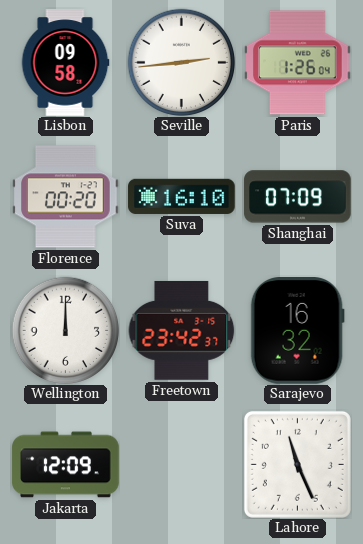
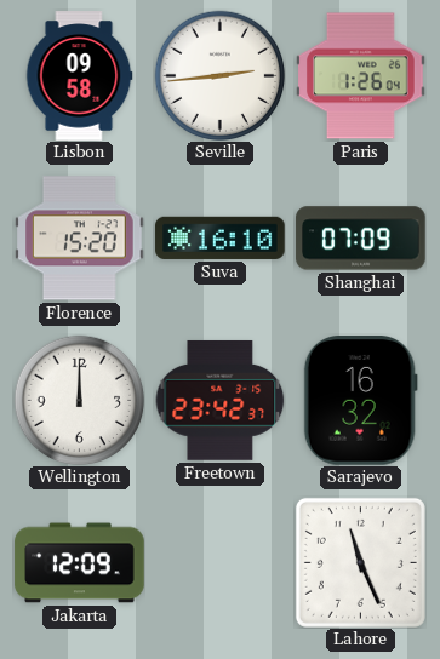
Florence: 00:20 -> 15:20
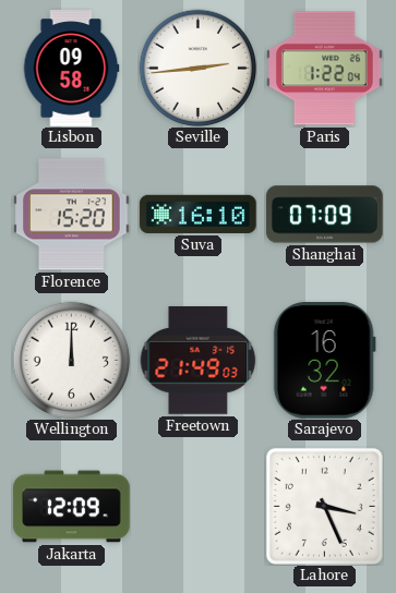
Paris: 1:26 -> 1:22
Freetown: 23:42 -> 21:49
Lahore: 11:26 -> 3:26
